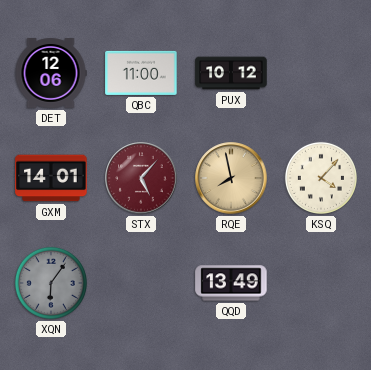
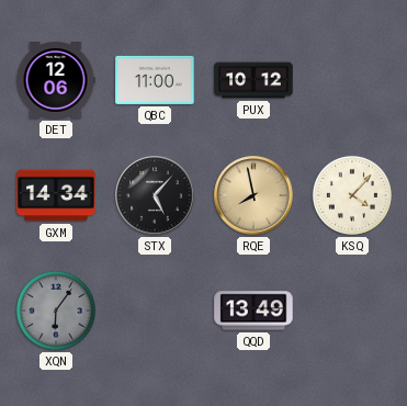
GXM: 14:01 -> 14:34
STX dial: burgundy -> black
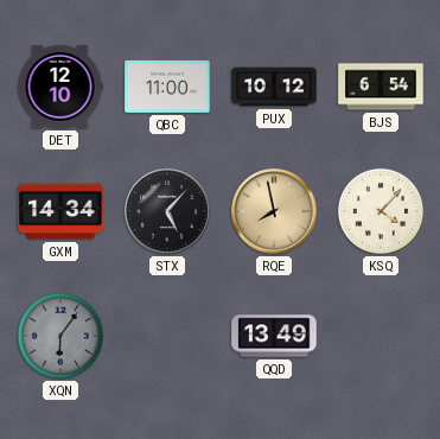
DET: 12:06 -> 12:10
BJS: none -> 6:54
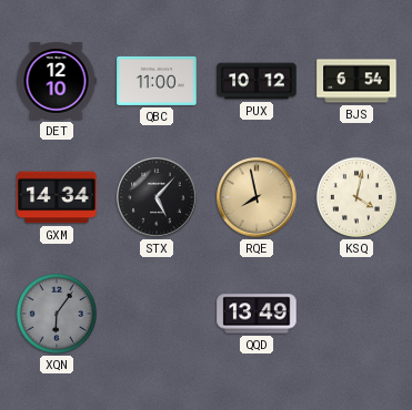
KSQ: 4:07 -> 4:02
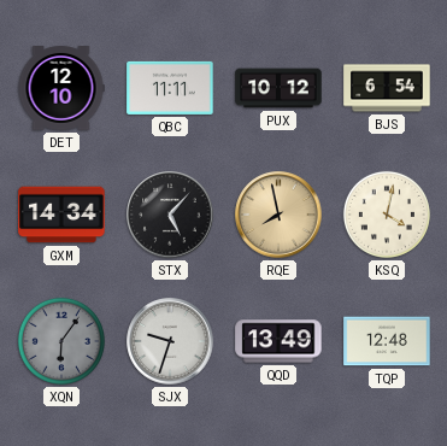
QBC: 11:00 -> 11:11
SJX: none -> 9:33
TQP: none -> 12:48
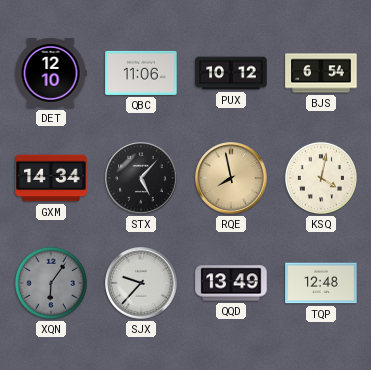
QBC: 11:11 -> 11:06
SJX: 9:33 -> 9:37
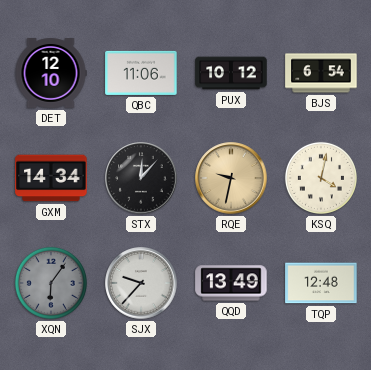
STX: 5:07 -> 12:07
RQE: 7:58 -> 9:32
